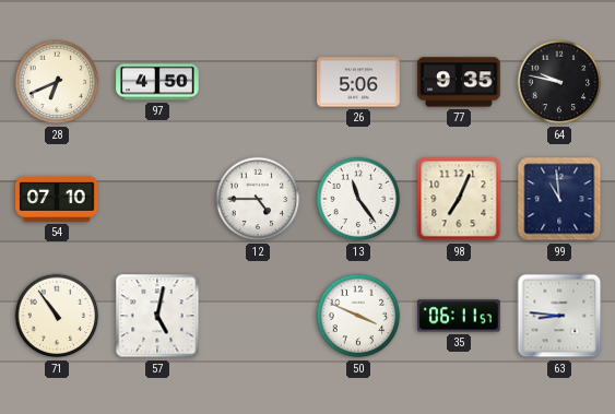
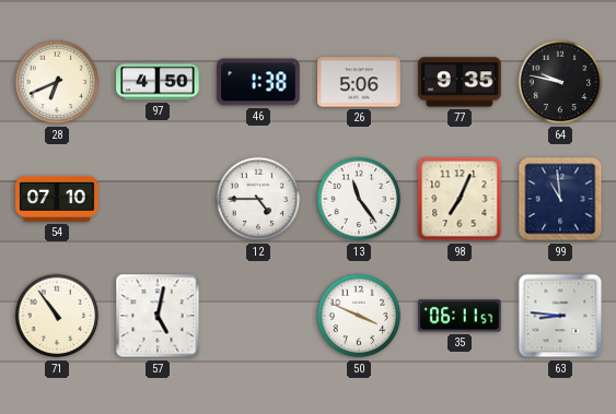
46: none -> 1:38
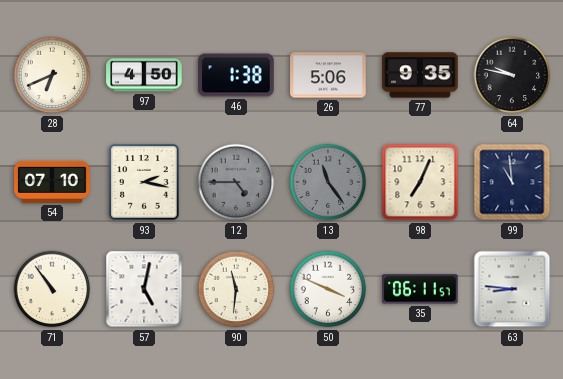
93: none -> 2:17
12 dial: white -> grey
13 dial: white -> grey
90: none -> 11:31
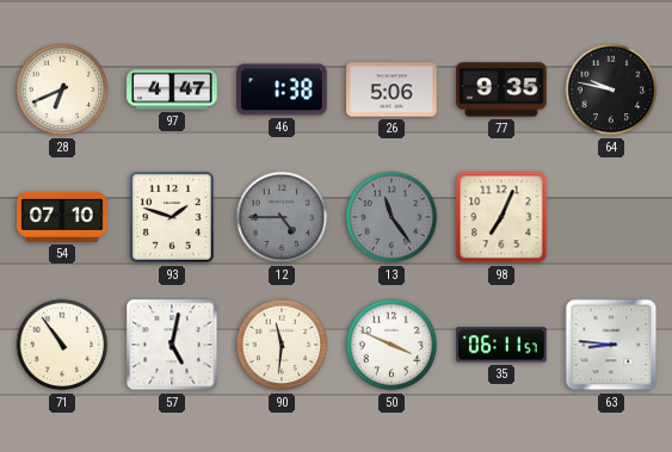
97: 4:50 -> 4:47
93: 2:17 -> 1:48
99: 10:59 -> none
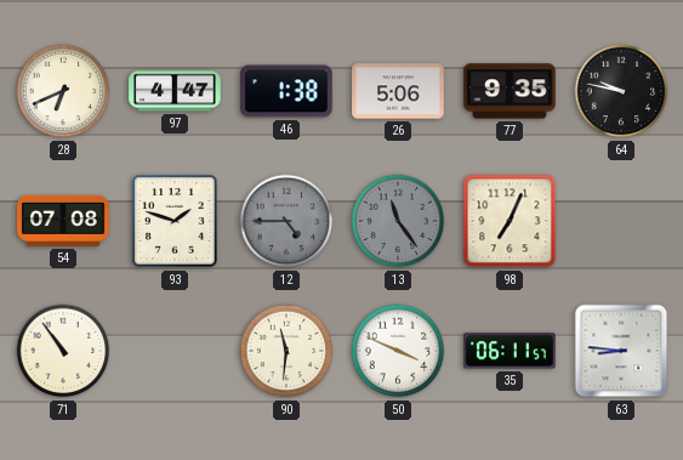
54: 07:10 -> 07:08
57: 5:02 -> none
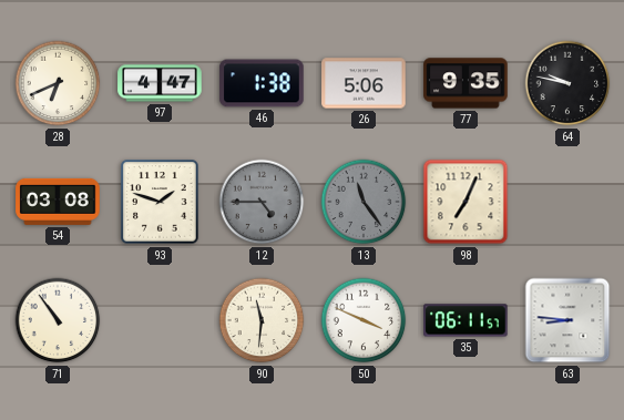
54: 07:08 -> 03:08
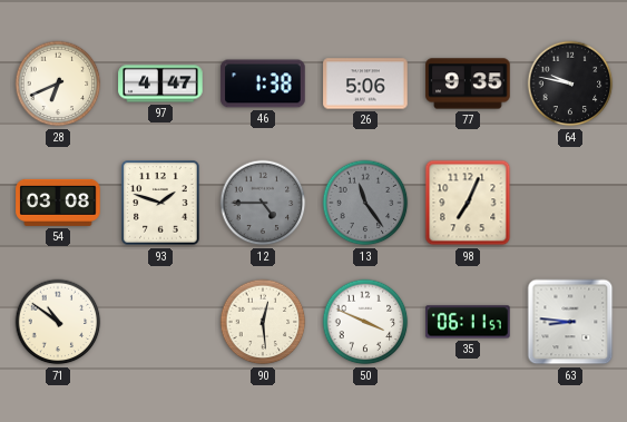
71: 10:54 -> 10:51
90: 11:31 -> 12:29
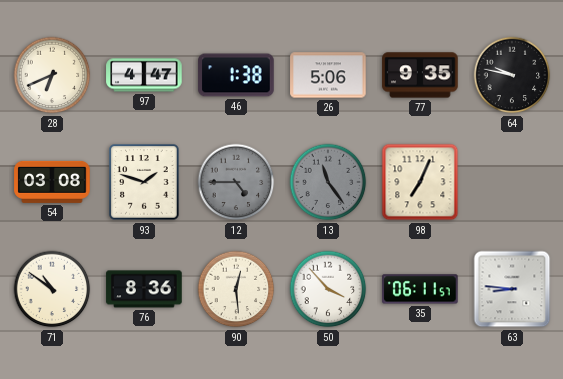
76: none -> 8:36
50: 3:49 -> 3:53
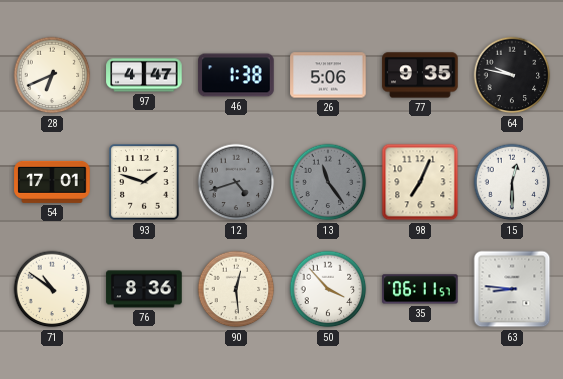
54: 03:08 -> 17:01
12: 4:45 -> 4:42
15: none -> 12:30
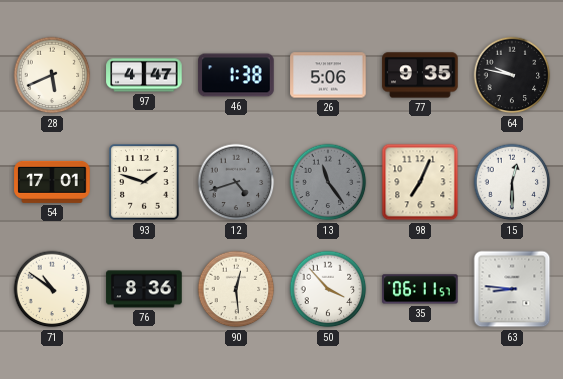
28: 6:41 -> 5:41
